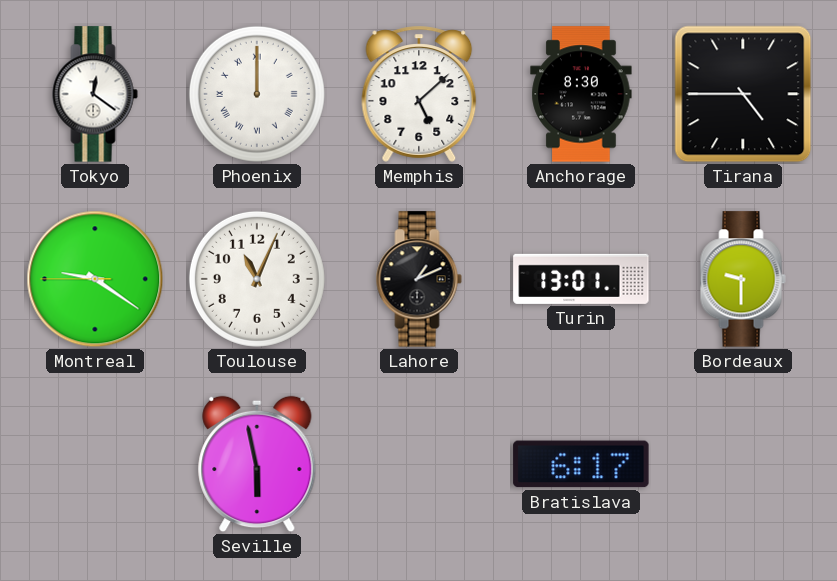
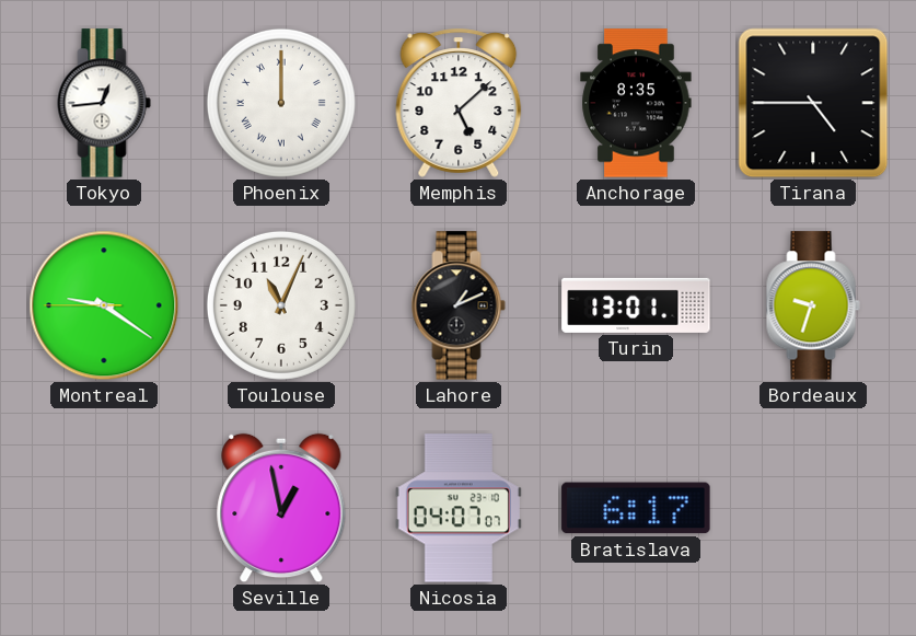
Tokyo: 12:21 -> 12:44
Anchorage: 8:30 -> 8:35
Bordeaux: 9:30 -> 9:33
Seville: 5:58 -> 12:58
Nicosia: none -> 04:07
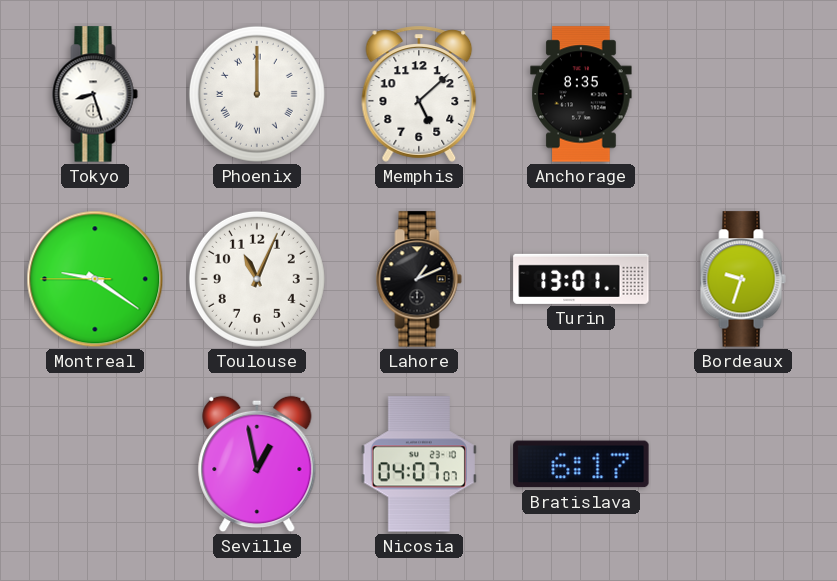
Tokyo: 12:44 -> 8:27
Tirana: 4:45 -> none
